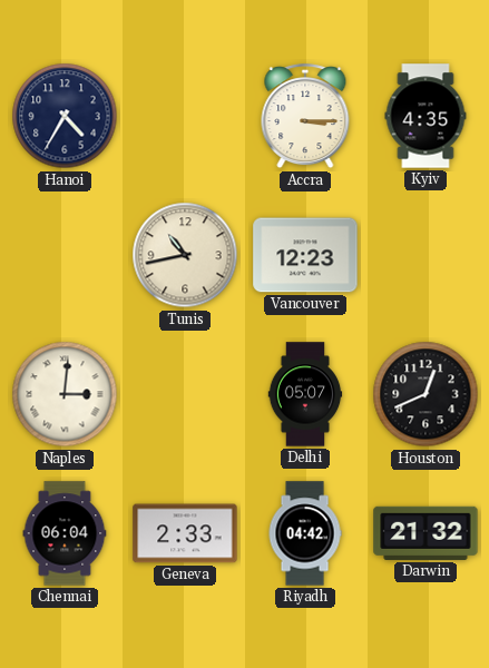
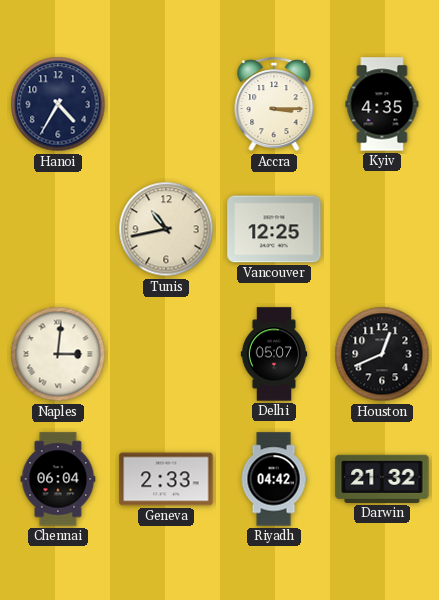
Vancouver: 12:23 -> 12:25
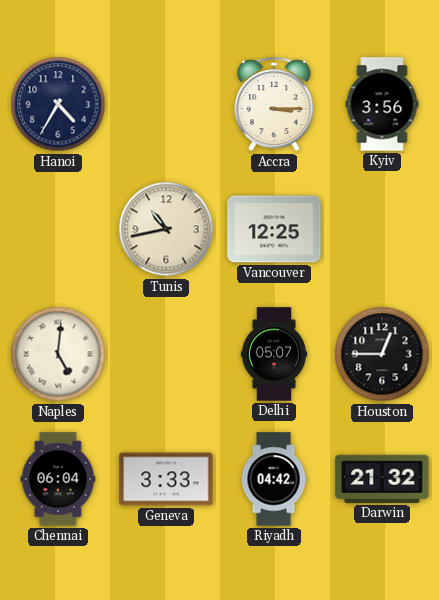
Kyiv: 4:35 -> 3:56
Naples: 3:01 -> 5:01
Houston: 12:41 -> 12:45
Geneva: 2:33 -> 3:33
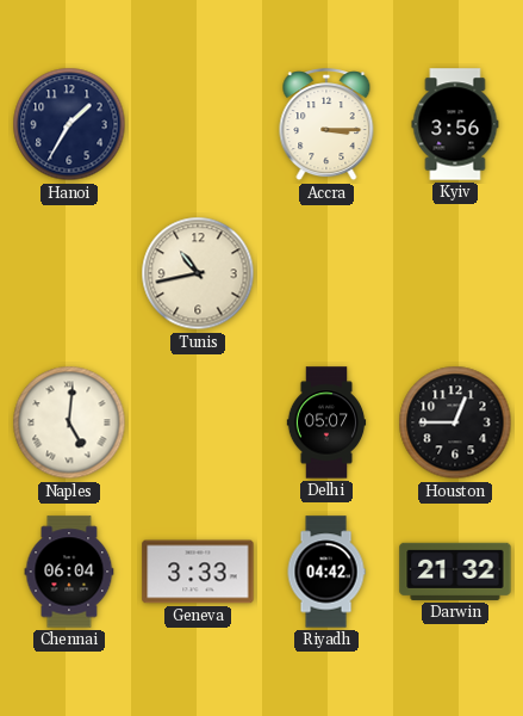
Hanoi: 4:35 -> 1:35
Vancouver: 12:25 -> none
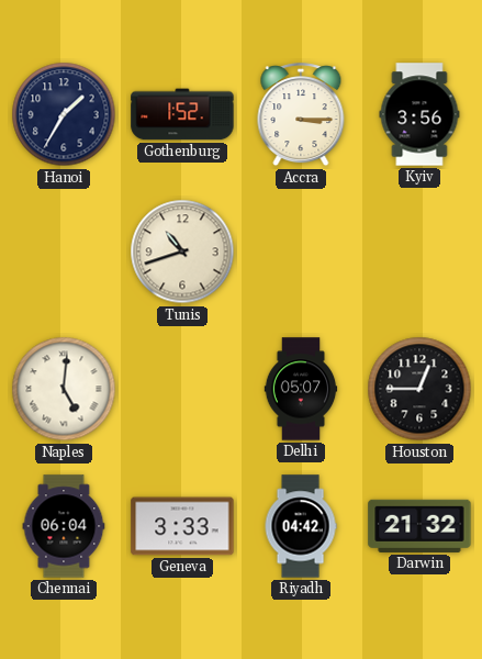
Gothenburg: none -> 1:52
Tunis: 10:43 -> 10:42
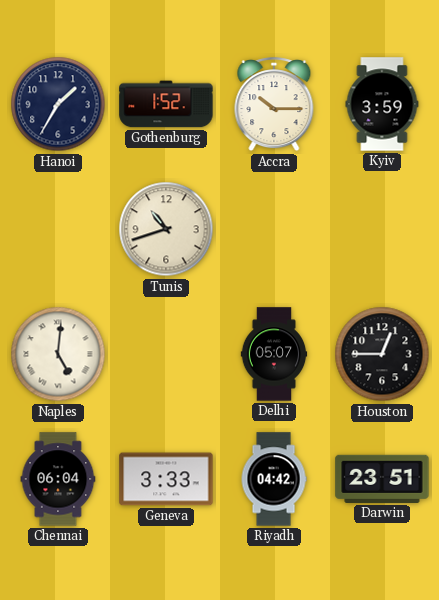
Accra: 3:15 -> 10:15
Kyiv: 3:56 -> 3:59
Darwin: 21:32 -> 23:51
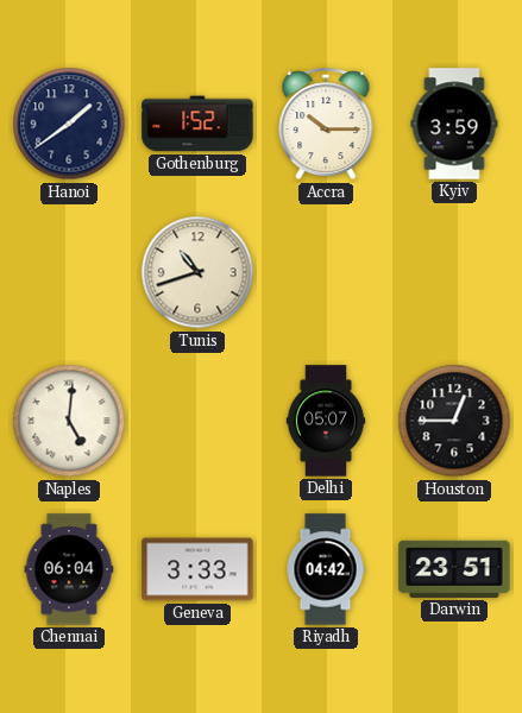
Hanoi: 1:35 -> 1:39
